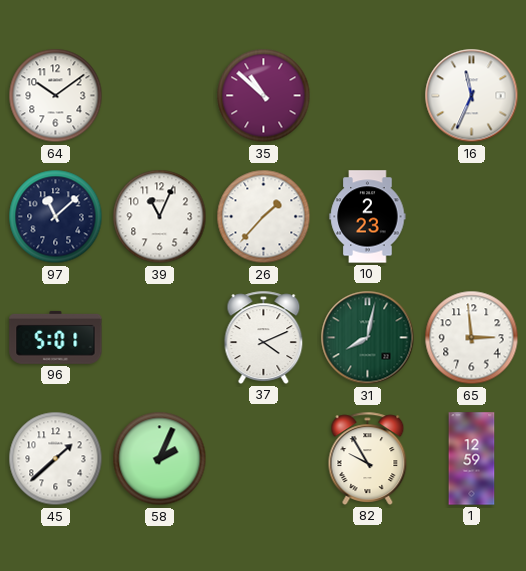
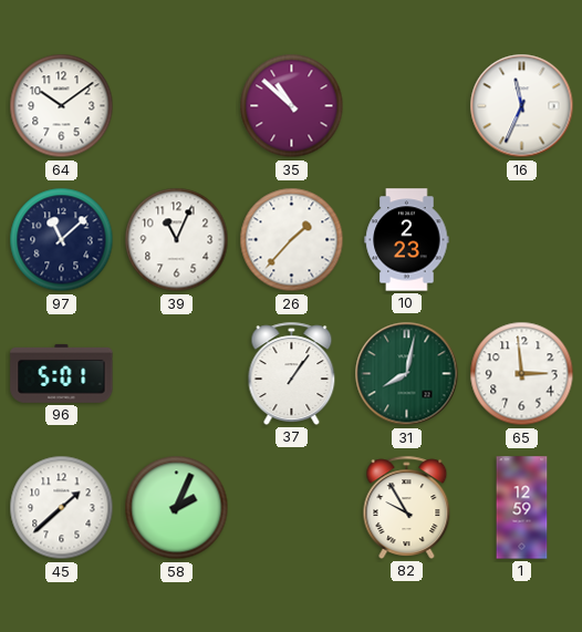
37: 4:11 -> 1:06
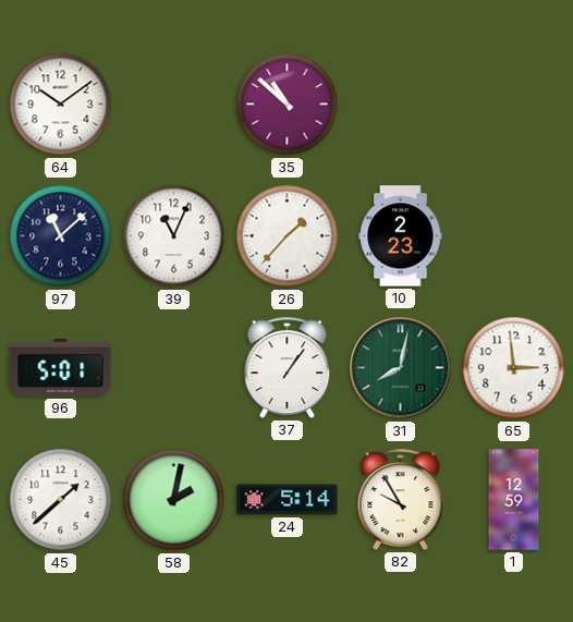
16: 11:34 -> none
58: 2:04 -> 2:02
24: none -> 5:14
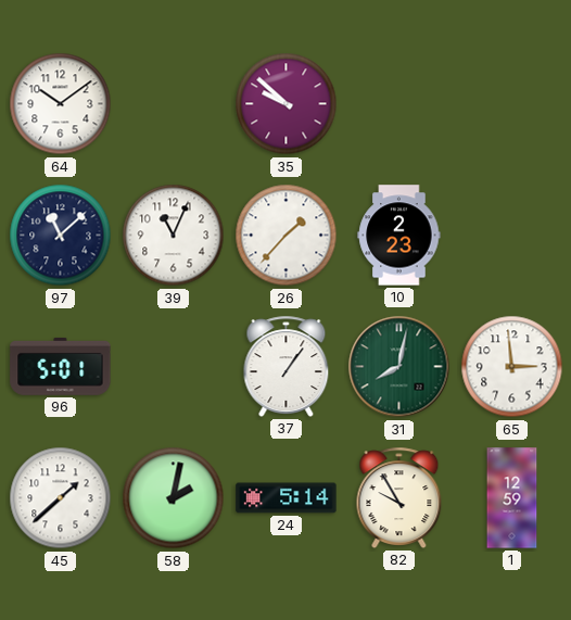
35: 10:52 -> 9:52
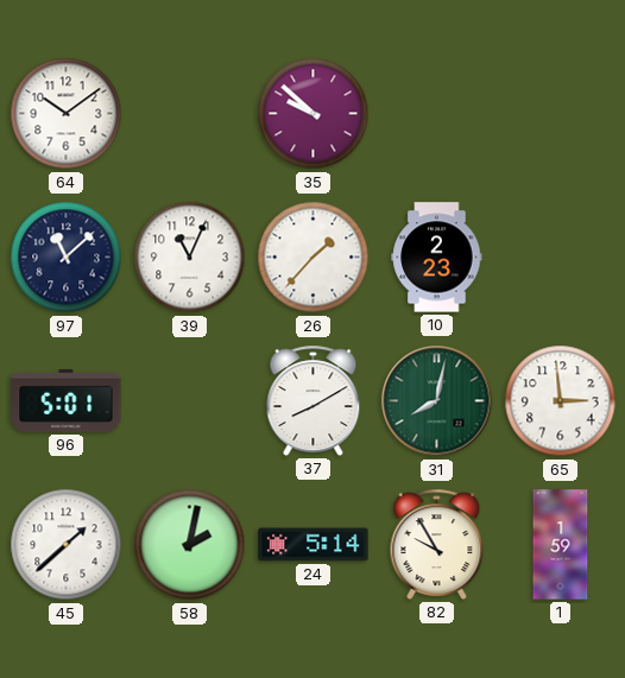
37: 1:06 -> 8:10
1: 12:59 -> 1:59
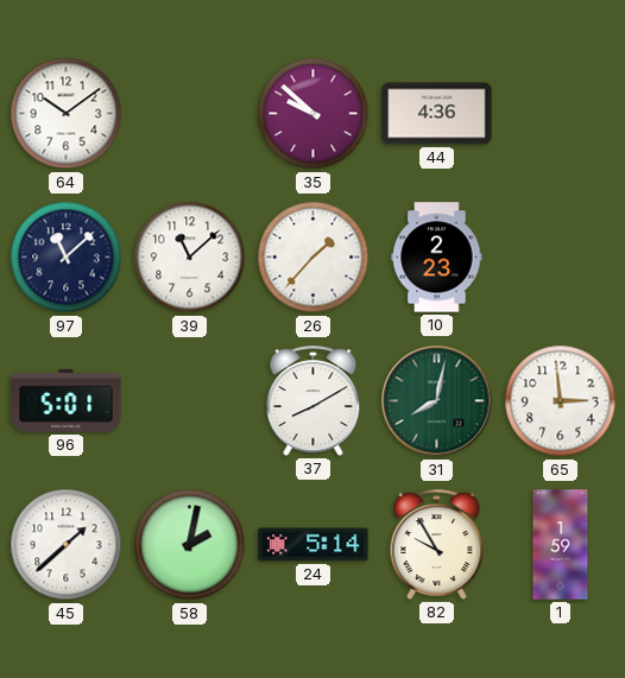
44: none -> 4:36
39: 11:04 -> 11:08
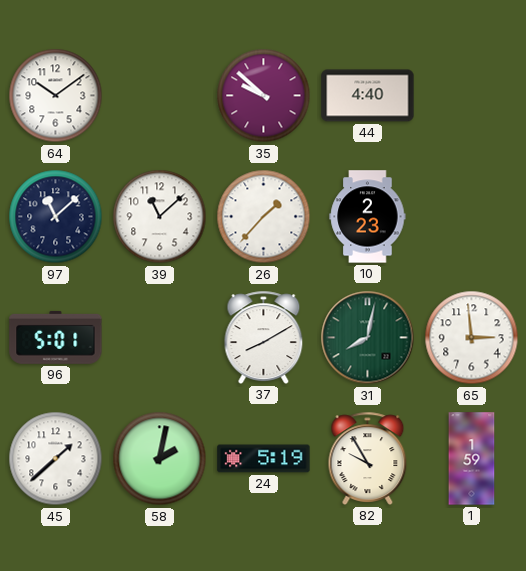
44: 4:36 -> 4:40
24: 5:14 -> 5:19
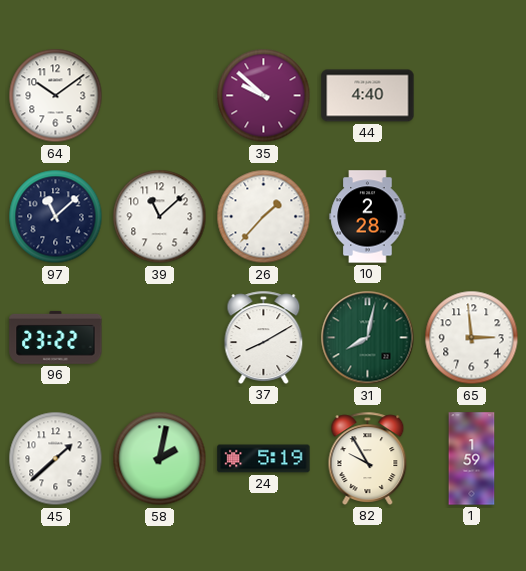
10: 2:23 -> 2:28
96: 5:01 -> 23:22
